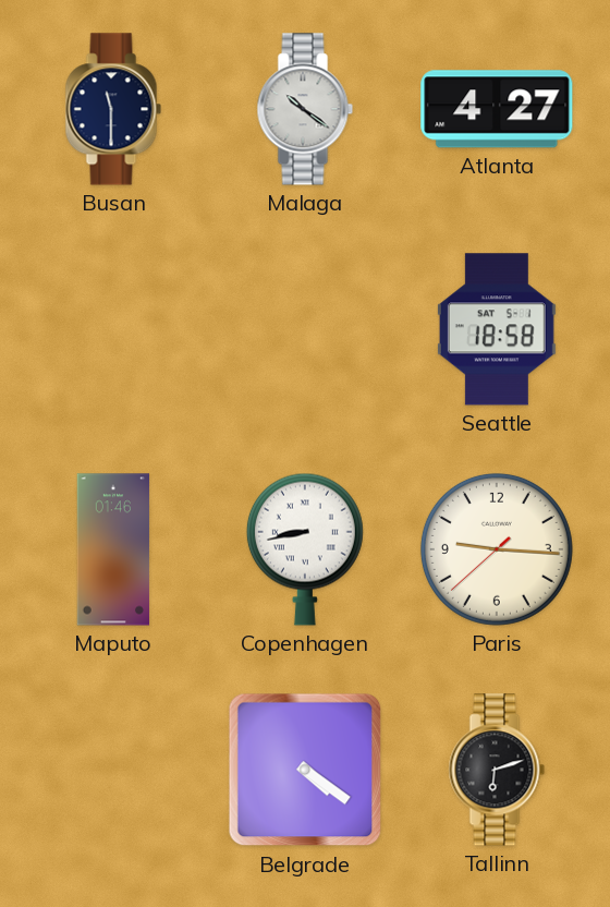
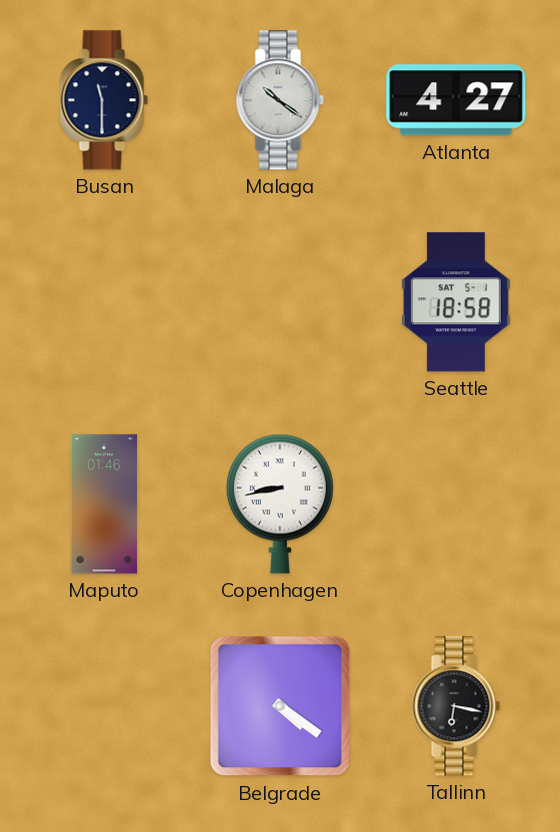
Paris: 9:15 -> none
Tallinn: 6:12 -> 6:17
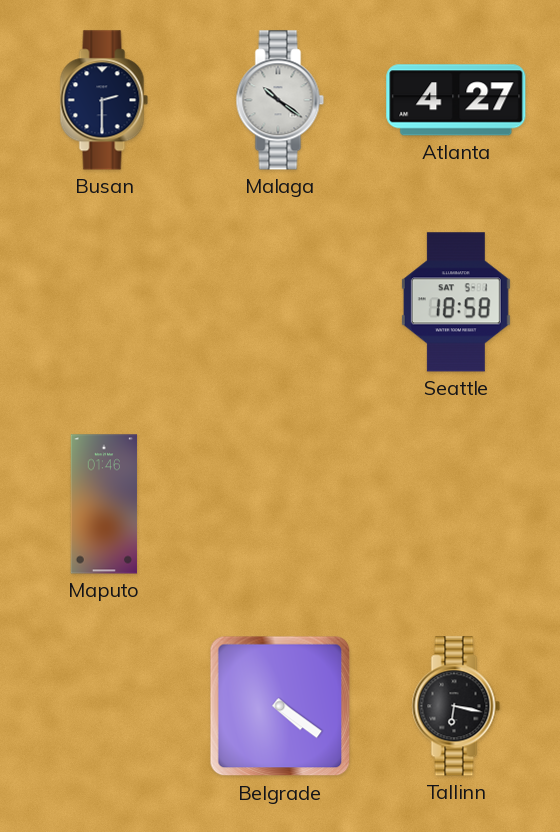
Busan: 11:30 -> 2:30
Copenhagen: 8:43 -> none
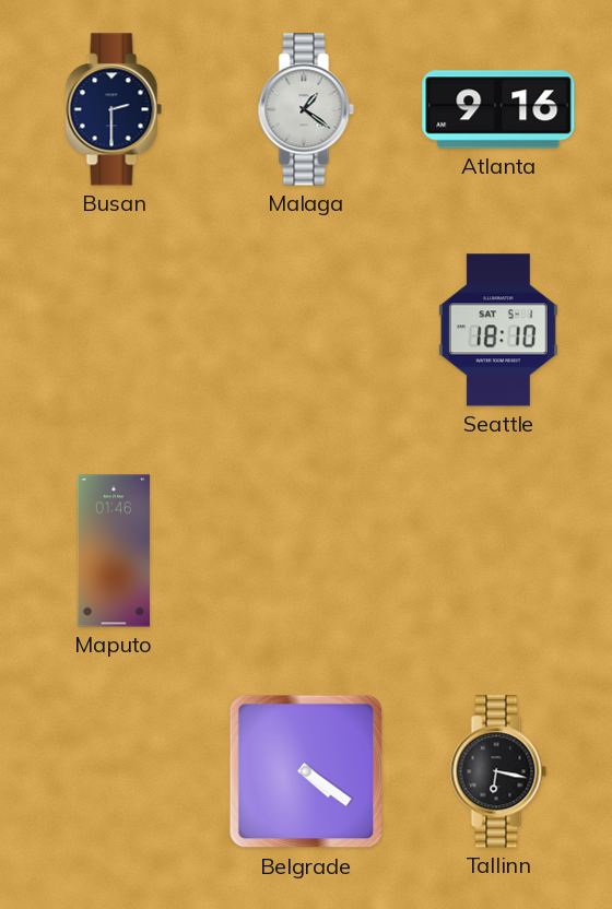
Malaga: 10:21 -> 1:21
Atlanta: 4:27 -> 9:16
Seattle: 18:58 -> 18:10
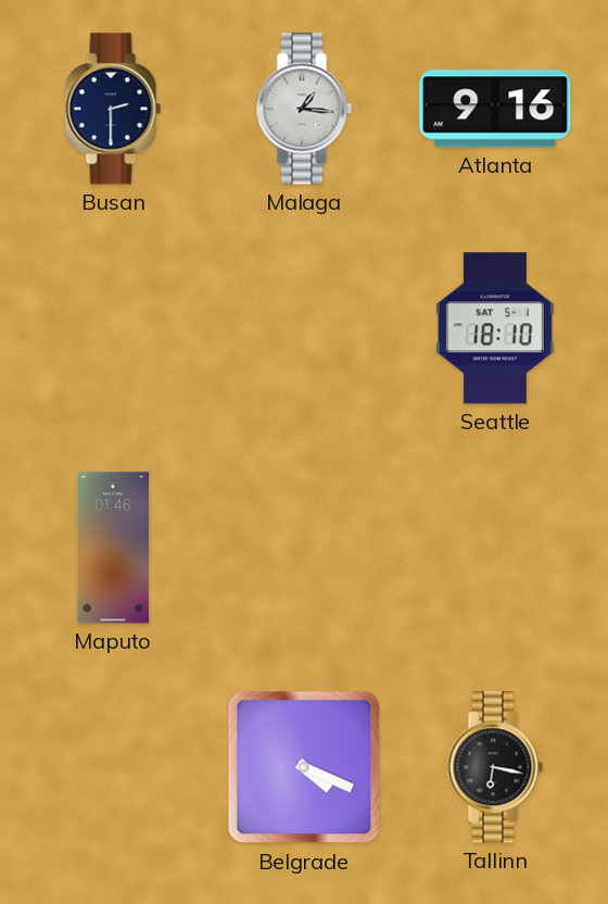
Malaga: 1:21 -> 1:16
Belgrade: 4:21 -> 4:19
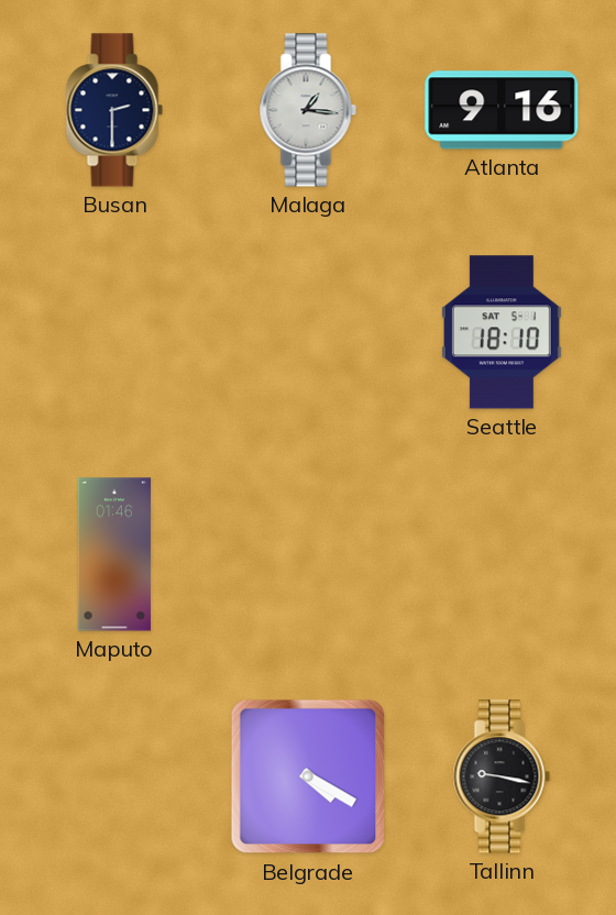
Belgrade: 4:19 -> 4:20
Tallinn: 6:17 -> 9:17
